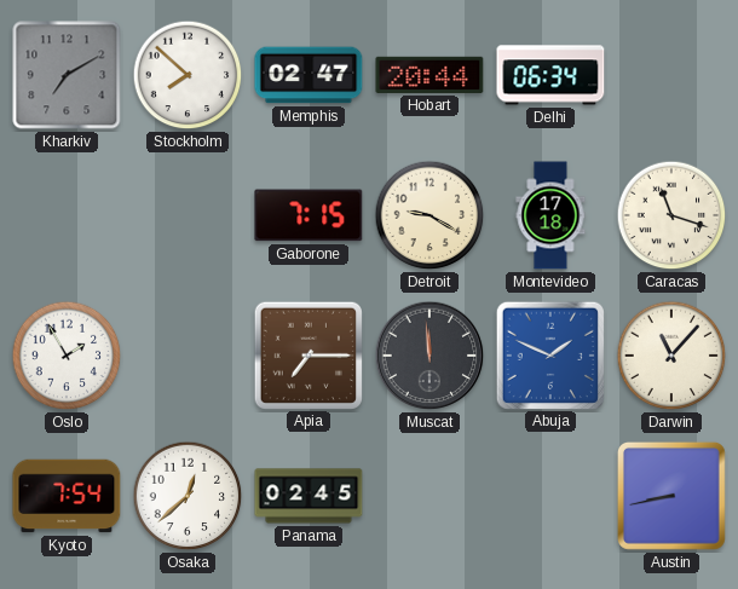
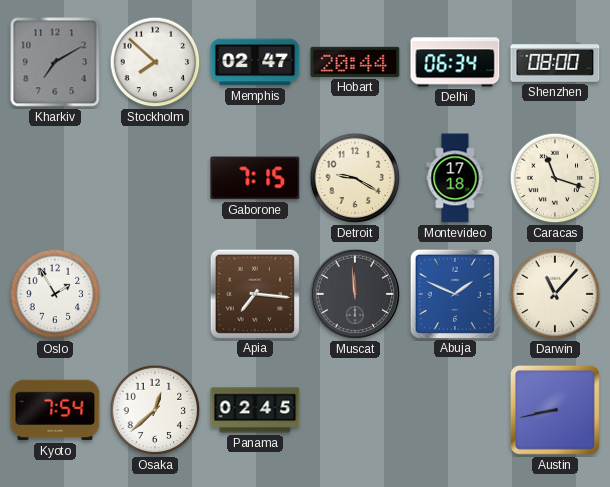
Shenzhen: none -> 08:00
Apia: 7:15 -> 7:16
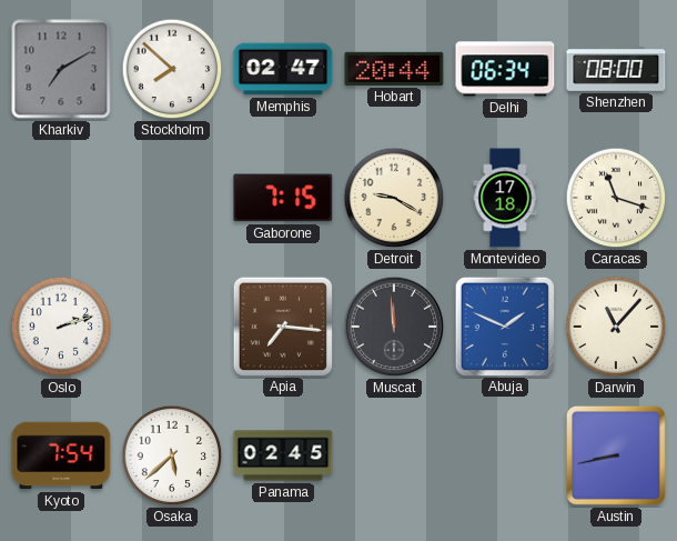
Oslo: 1:55 -> 2:12
Osaka: 12:38 -> 5:38
